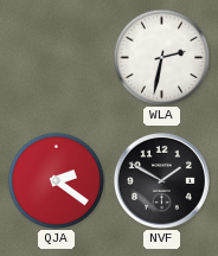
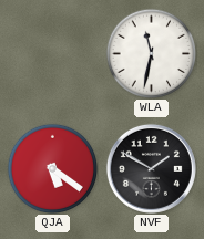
WLA: 2:32 -> 11:32
QJA: 2:21 -> 5:21
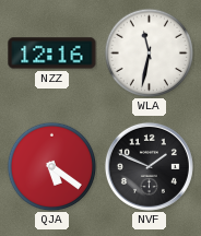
NZZ: none -> 12:16
NVF: 1:50 -> 1:49
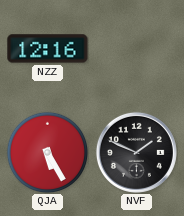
WLA: 11:32 -> none
QJA: 5:21 -> 5:25
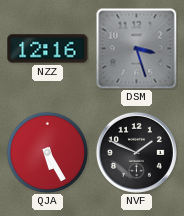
DSM: none -> 3:27
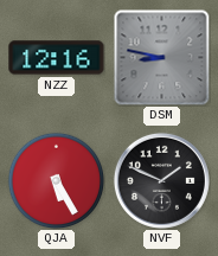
DSM: 3:27 -> 8:47
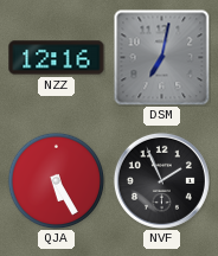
DSM: 8:47 -> 7:02
NVF: 1:49 -> 1:56
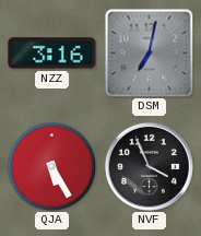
NZZ: 12:16 -> 3:16
NVF: 1:56 -> 3:56
